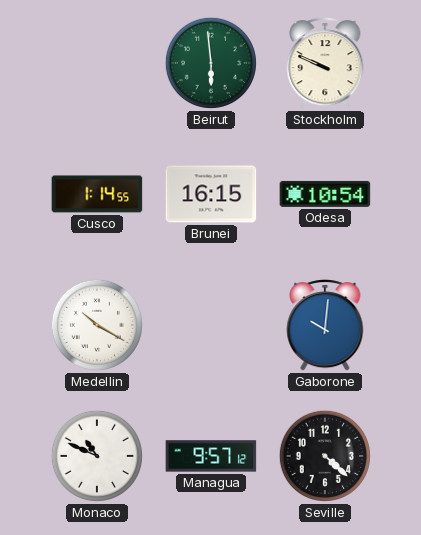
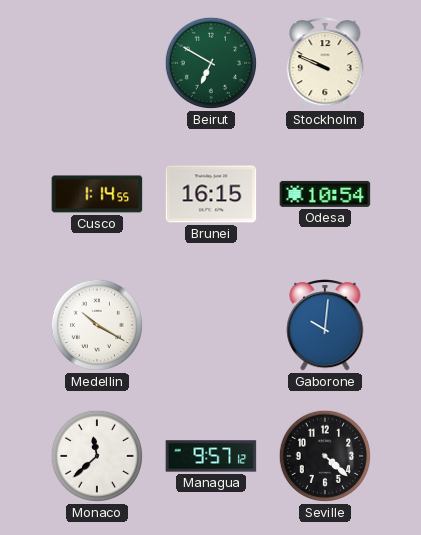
Beirut: 5:59 -> 6:50
Monaco: 10:49 -> 11:38
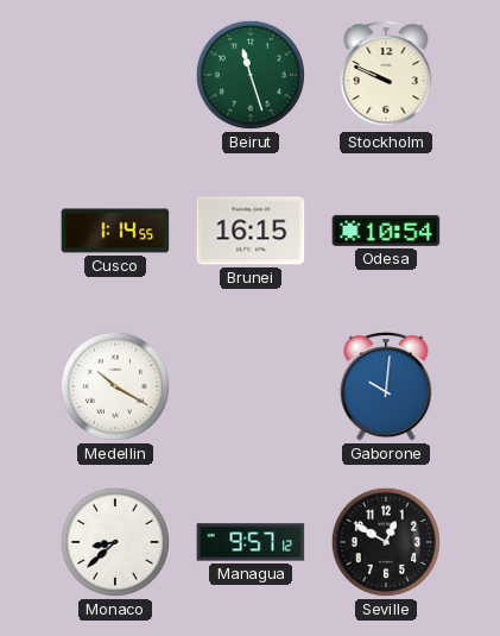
Beirut: 6:50 -> 11:27
Monaco: 11:38 -> 8:38
Seville: 4:22 -> 12:50
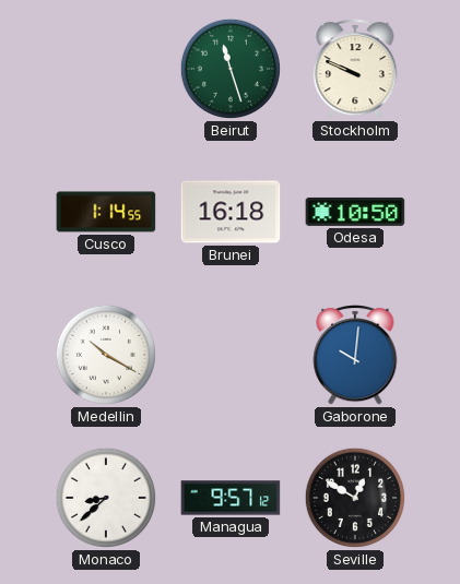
Brunei: 16:15 -> 16:18
Odesa: 10:54 -> 10:50
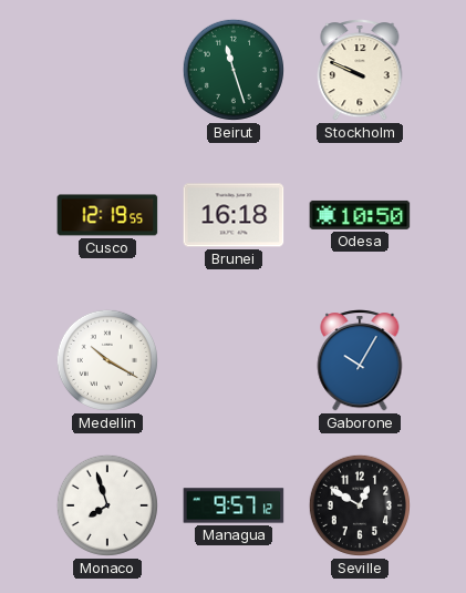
Cusco: 1:14 -> 12:19
Gaborone: 10:01 -> 10:05
Monaco: 8:38 -> 7:57
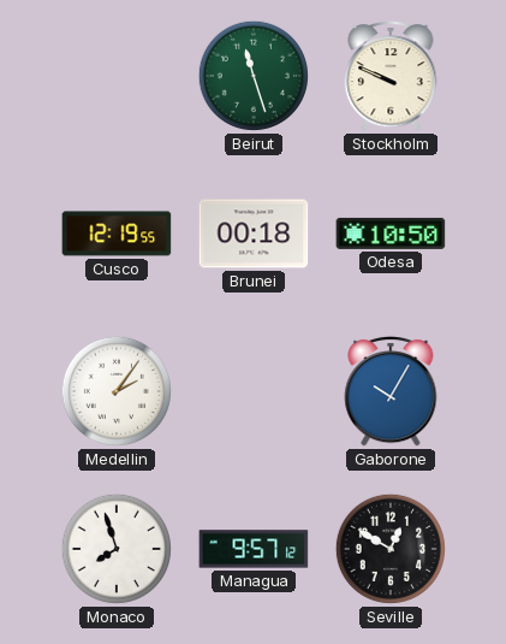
Brunei: 16:18 -> 00:18
Medellin: 10:20 -> 2:06
